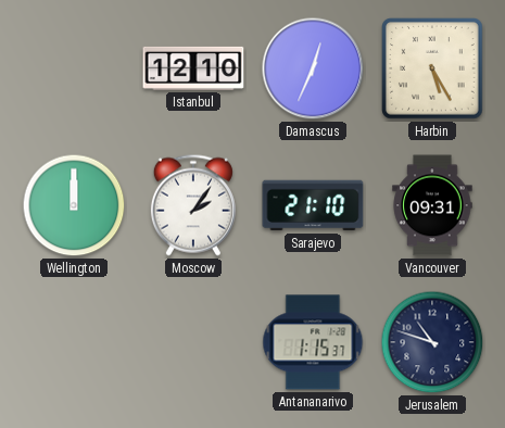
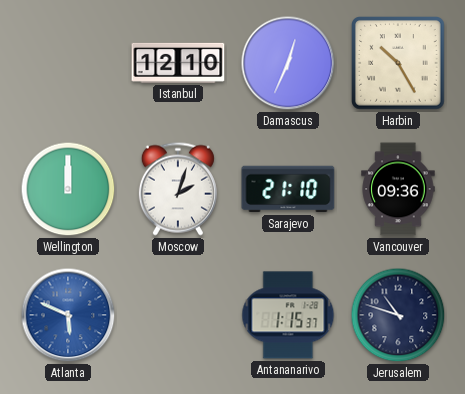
Harbin: 5:25 -> 10:25
Moscow: 2:06 -> 2:03
Vancouver: 09:31 -> 09:36
Atlanta: none -> 5:49
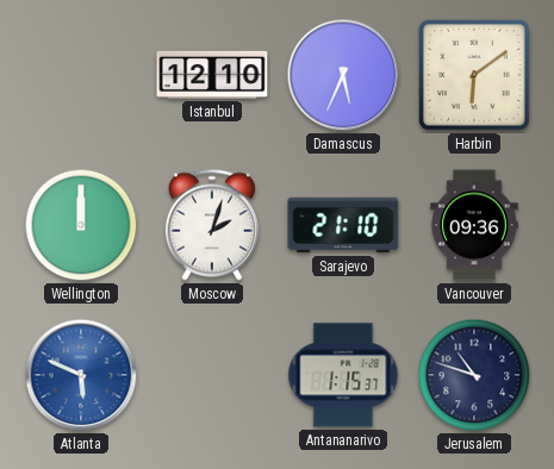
Damascus: 12:34 -> 5:34
Harbin: 10:25 -> 6:09
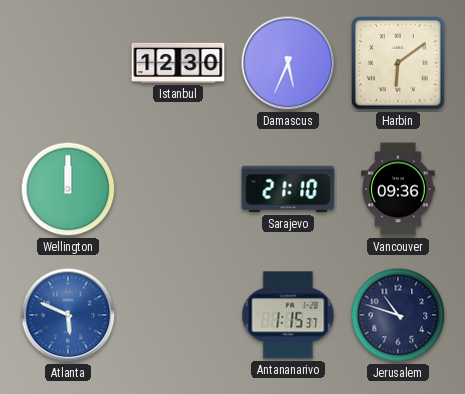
Istanbul: 12:10 -> 12:30
Moscow: 2:03 -> none
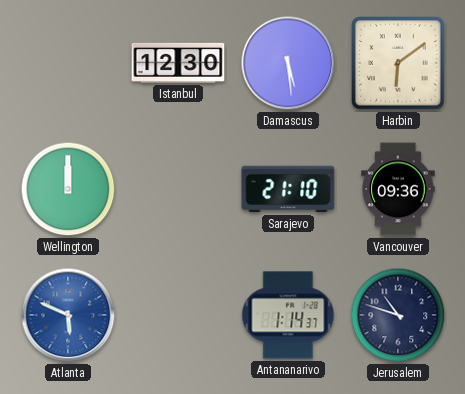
Damascus: 5:34 -> 5:29
Antananarivo: 1:15 -> 1:14
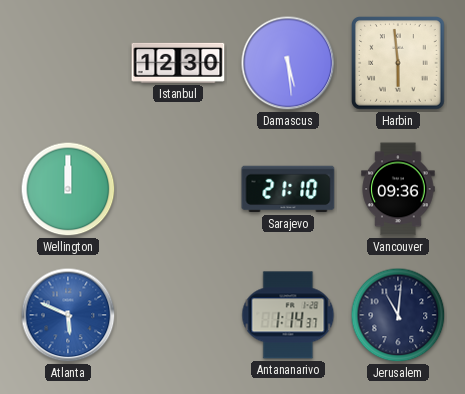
Harbin: 6:09 -> 5:59
Jerusalem: 10:48 -> 11:01
